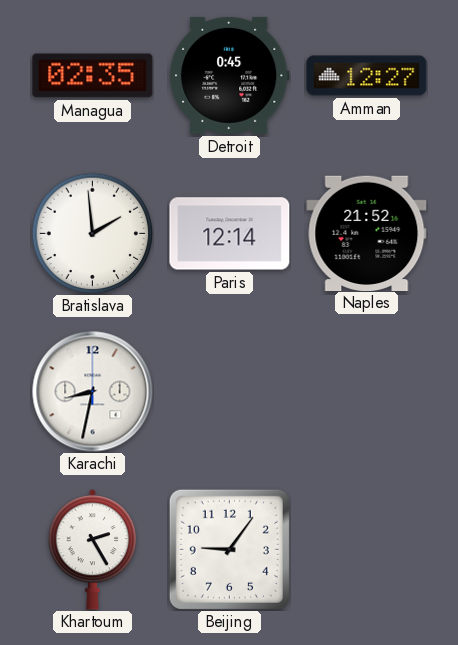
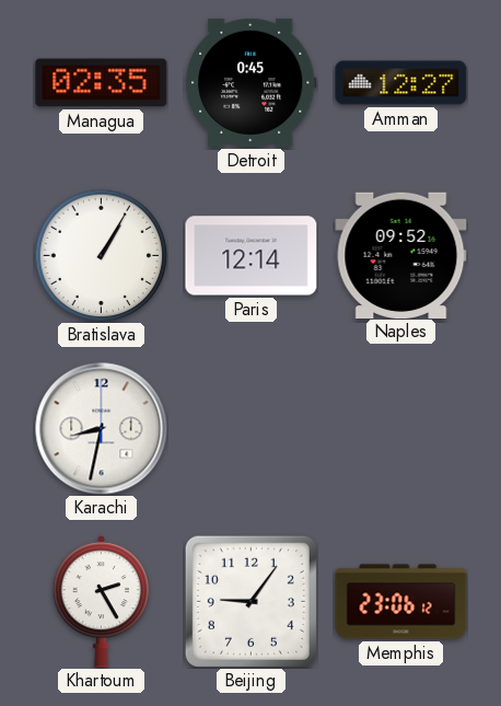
Bratislava: 1:59 -> 1:05
Naples: 21:52 -> 09:52
Memphis: none -> 23:06
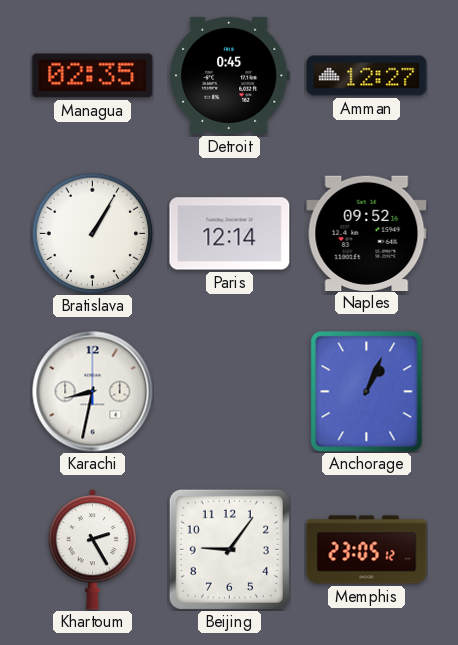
Anchorage: none -> 1:04
Memphis: 23:06 -> 23:05
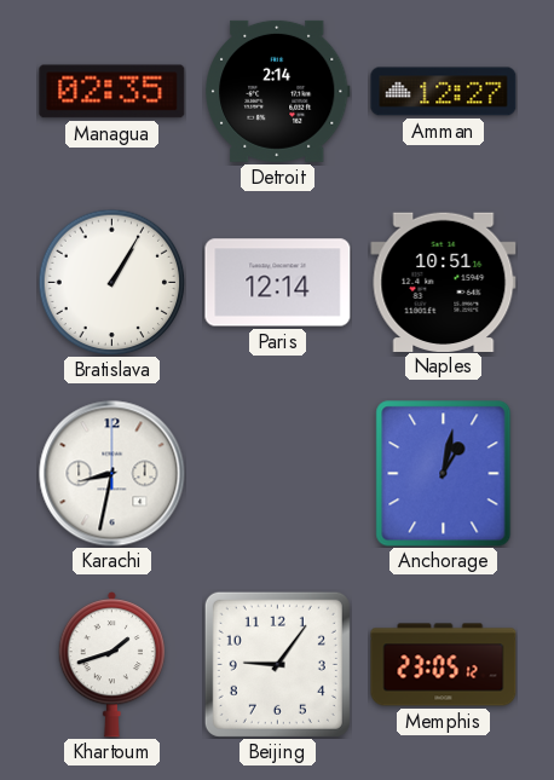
Detroit: 0:45 -> 2:14
Naples: 09:52 -> 10:51
Anchorage: 1:04 -> 1:02
Khartoum: 2:25 -> 1:42
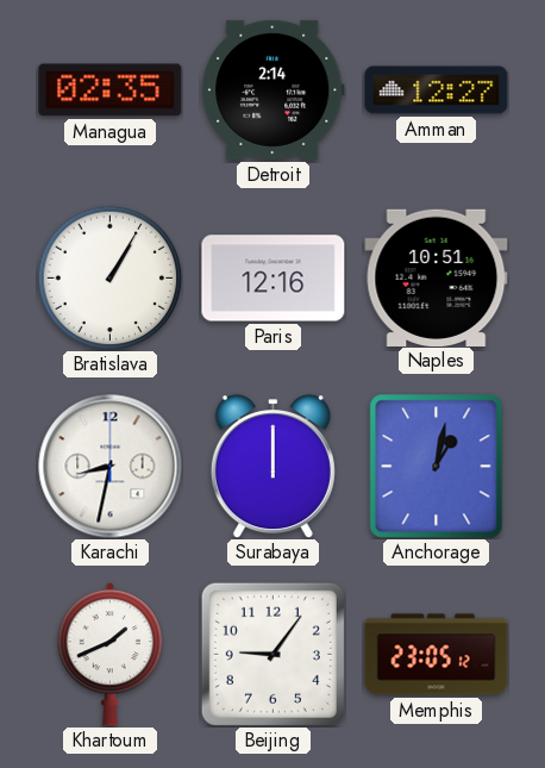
Paris: 12:14 -> 12:16
Surabaya: none -> 12:00
Khartoum: 1:42 -> 1:41
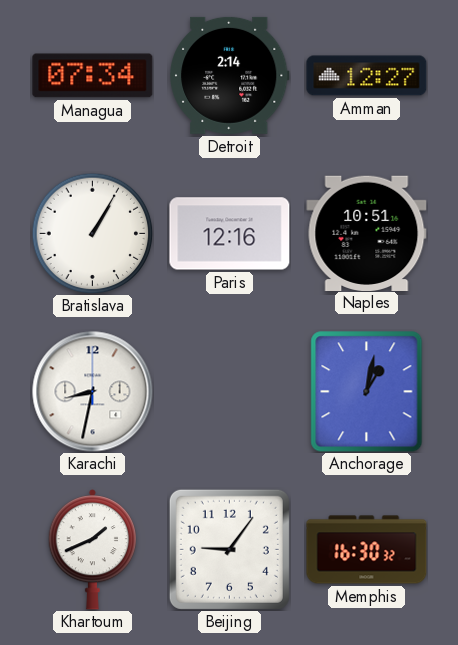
Managua: 02:35 -> 07:34
Surabaya: 12:00 -> none
Memphis: 23:05 -> 16:30
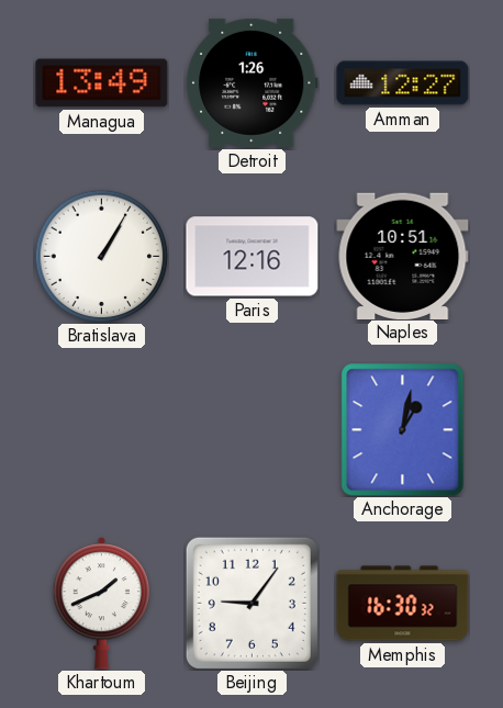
Managua: 07:34 -> 13:49
Detroit: 2:14 -> 1:26
Karachi: 8:32 -> none
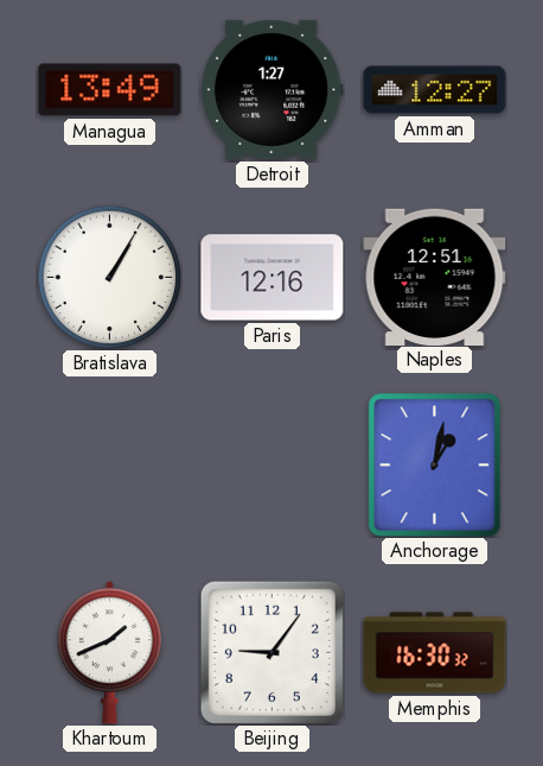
Detroit: 1:26 -> 1:27
Naples: 10:51 -> 12:51
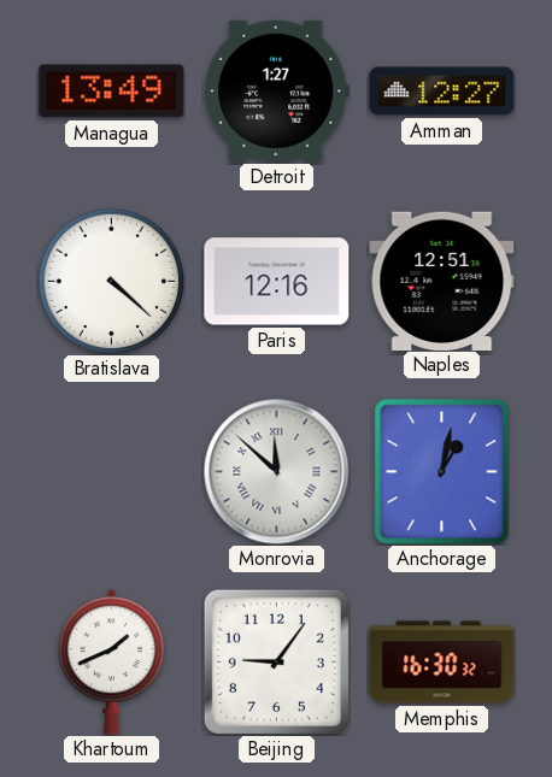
Bratislava: 1:05 -> 4:22
Monrovia: none -> 11:52
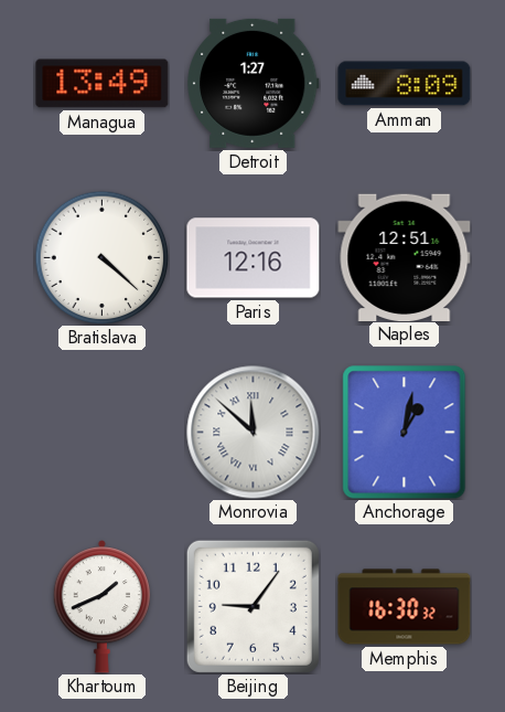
Amman: 12:27 -> 8:09
